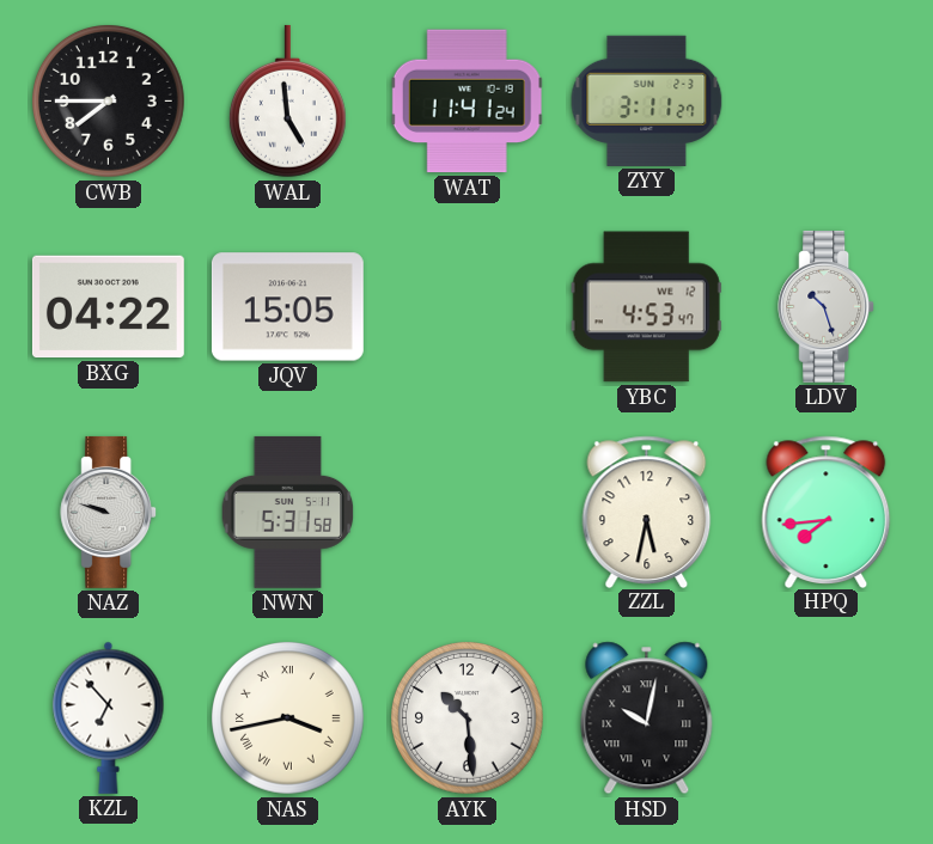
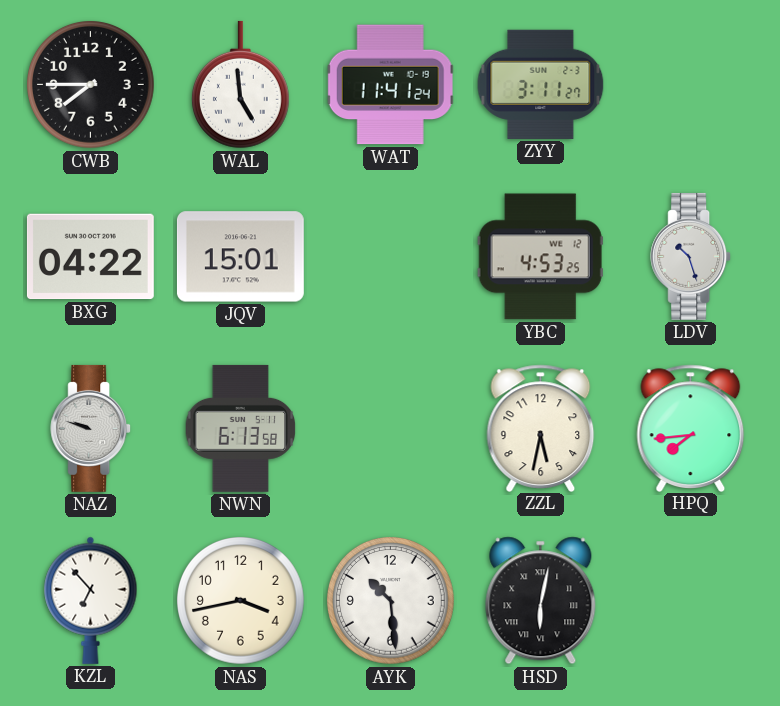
JQV: 15:05 -> 15:01
YBC: 4:53:47 -> 4:53:25
NWN: 5:31 -> 6:13
NAS numerals: Roman -> Arabic
HSD: 10:02 -> 6:02
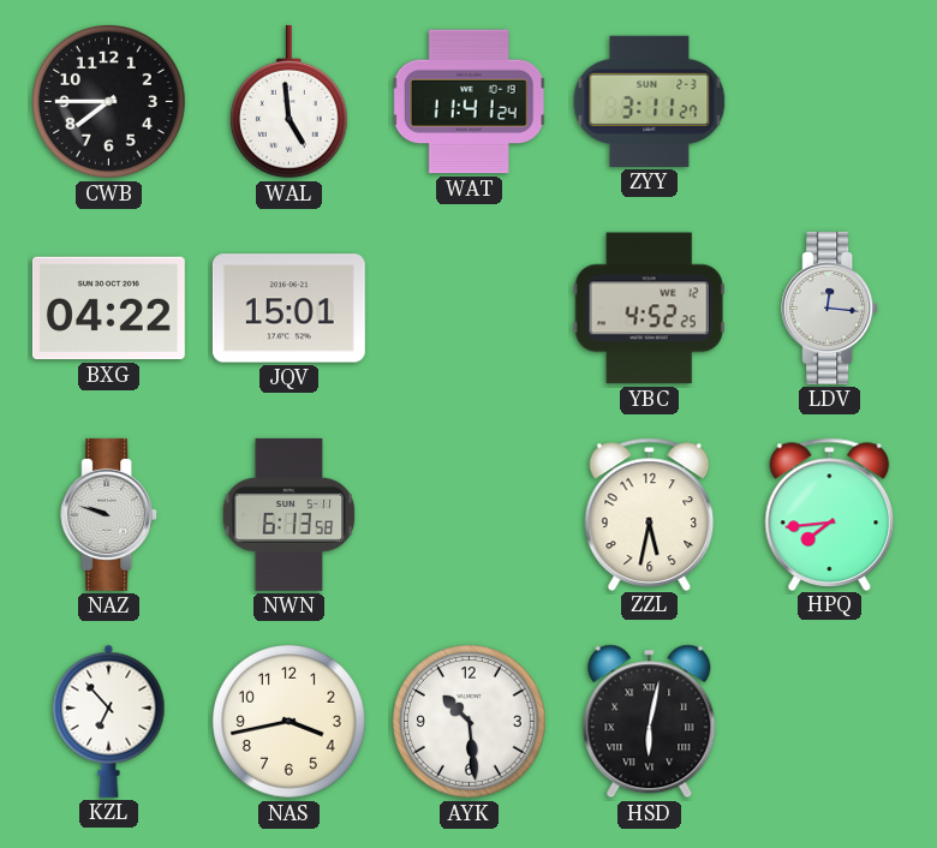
YBC: 4:53 -> 4:52
LDV: 10:27 -> 12:16
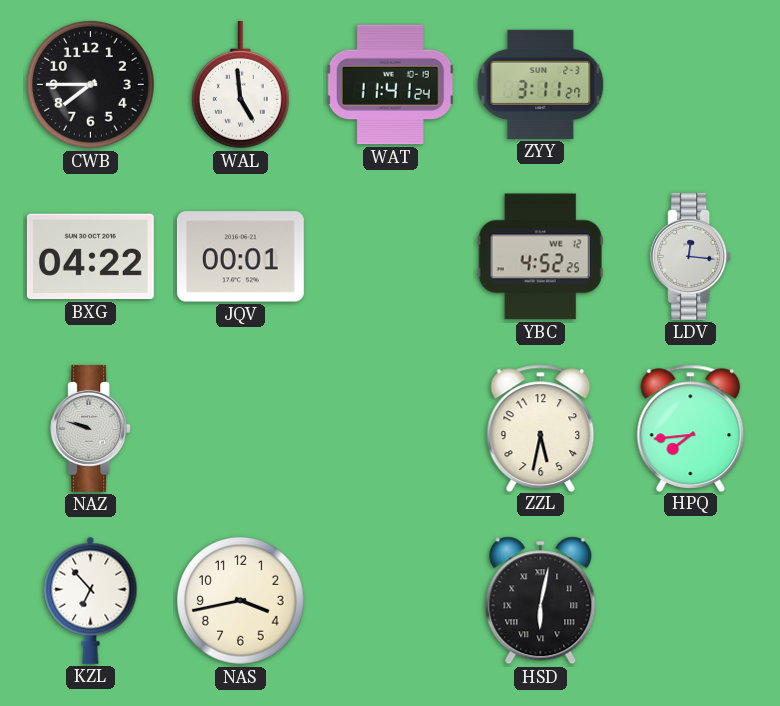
JQV: 15:01 -> 00:01
NWN: 6:13 -> none
AYK: 10:29 -> none
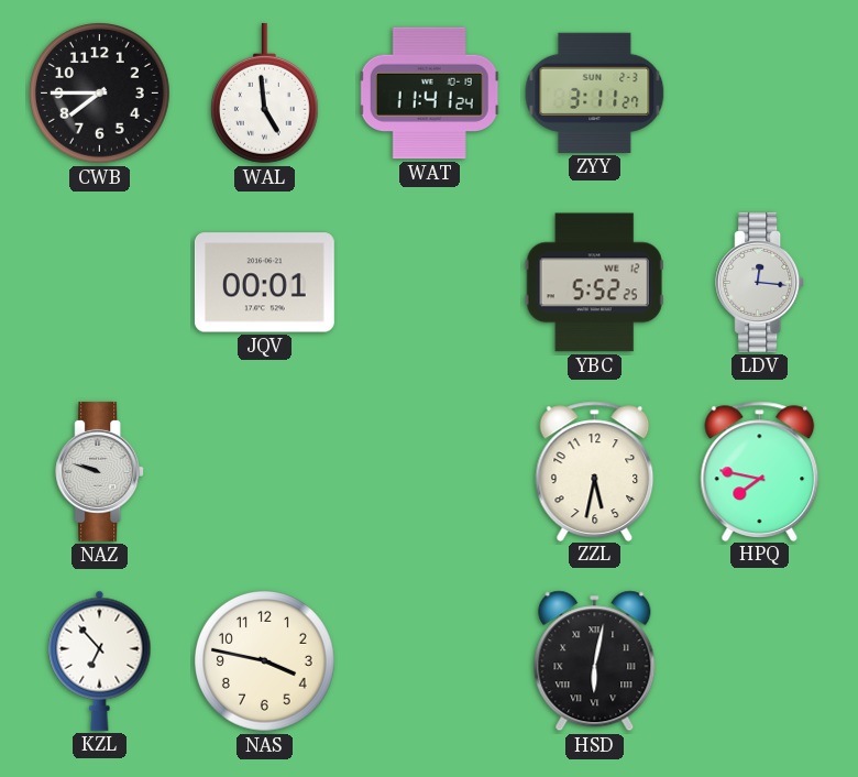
BXG: 04:22 -> none
YBC: 4:52 -> 5:52
HPQ: 7:44 -> 7:47
NAS: 3:43 -> 3:47
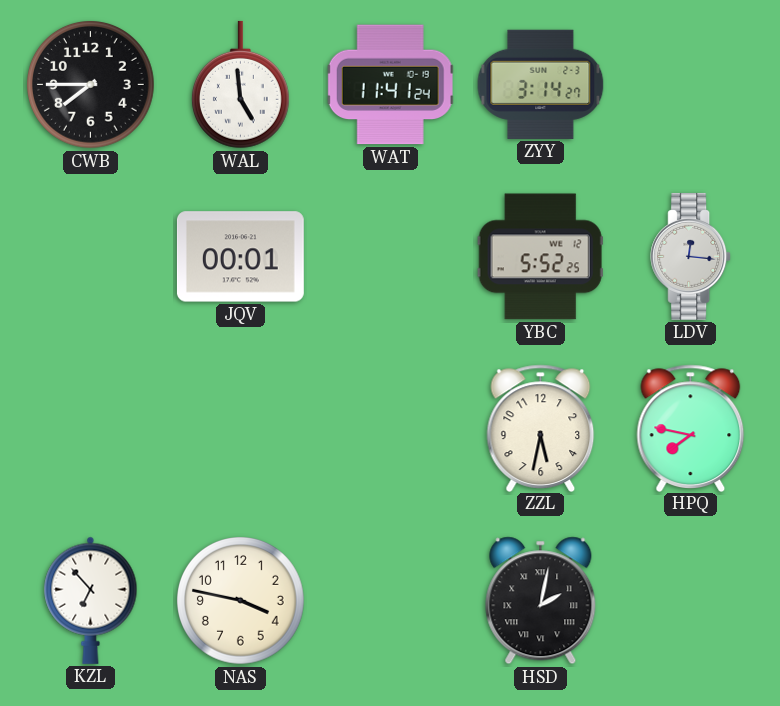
ZYY: 3:11 -> 3:14
NAZ: 9:48 -> none
HSD: 6:02 -> 2:02
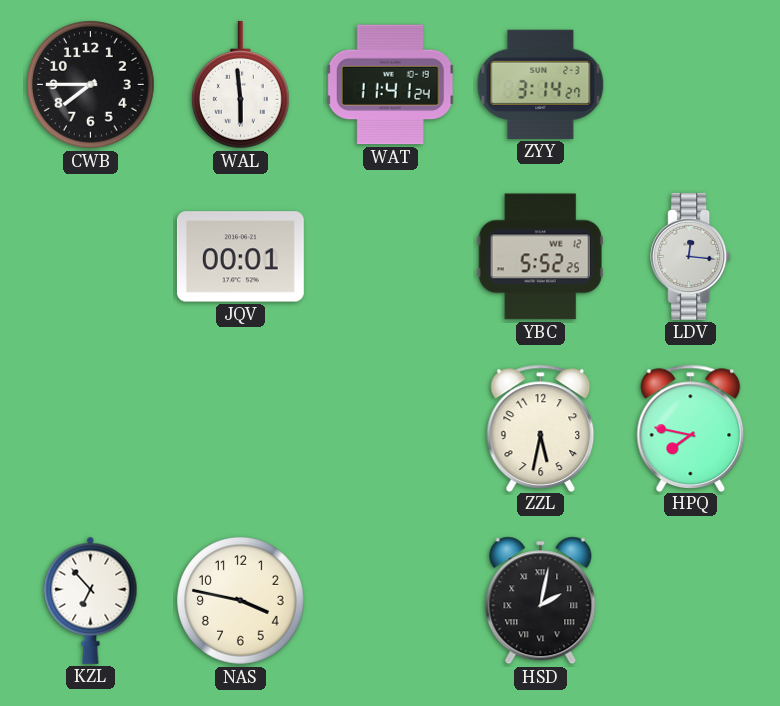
WAL: 4:59 -> 5:59
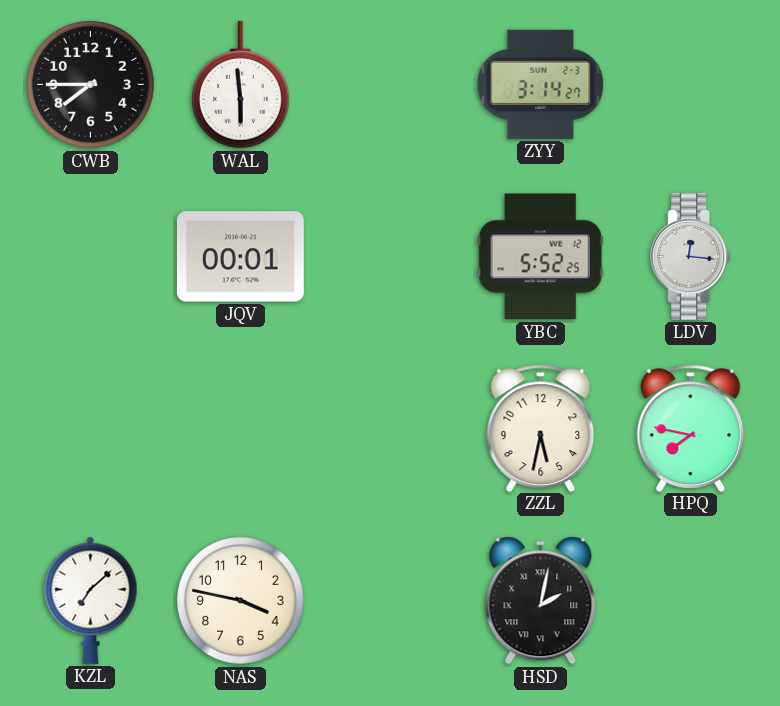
WAT: 11:41 -> none
KZL: 6:53 -> 7:08
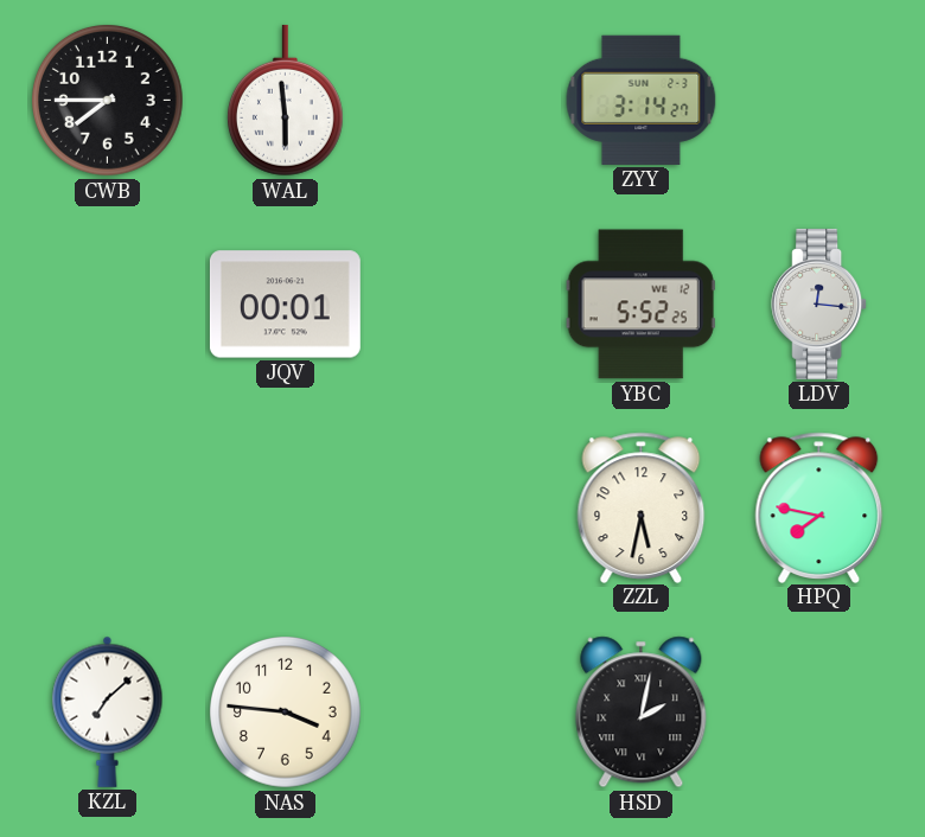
NAS: 3:47 -> 3:46
